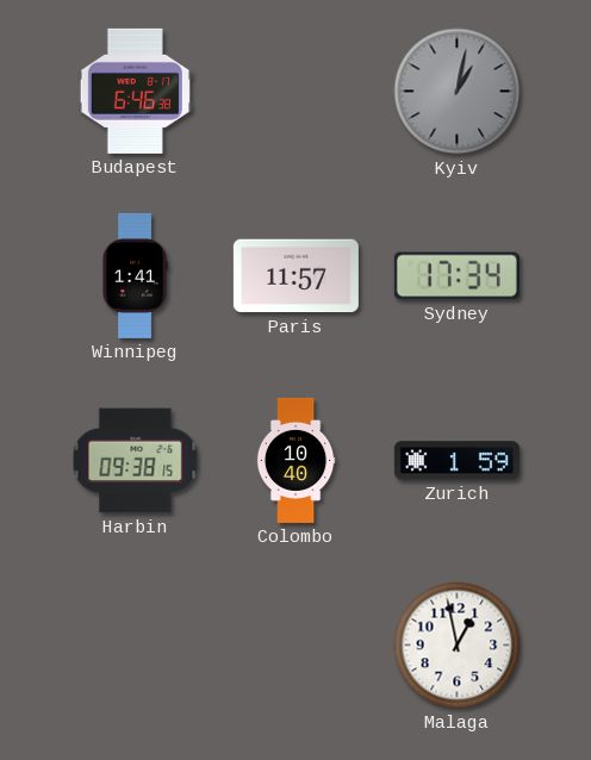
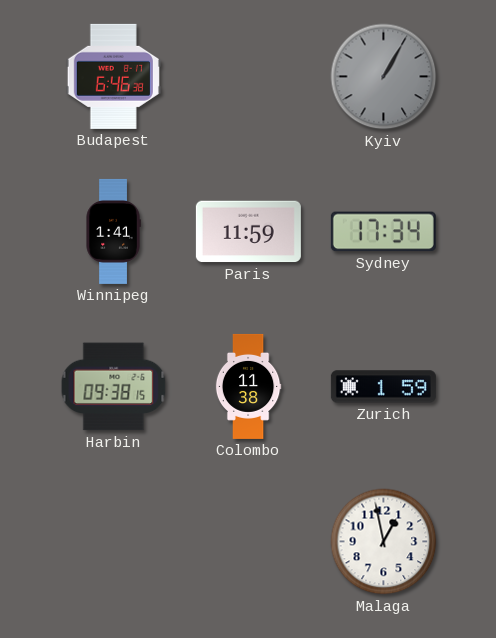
Kyiv: 1:02 -> 1:05
Paris: 11:57 -> 11:59
Colombo: 10:40 -> 11:38
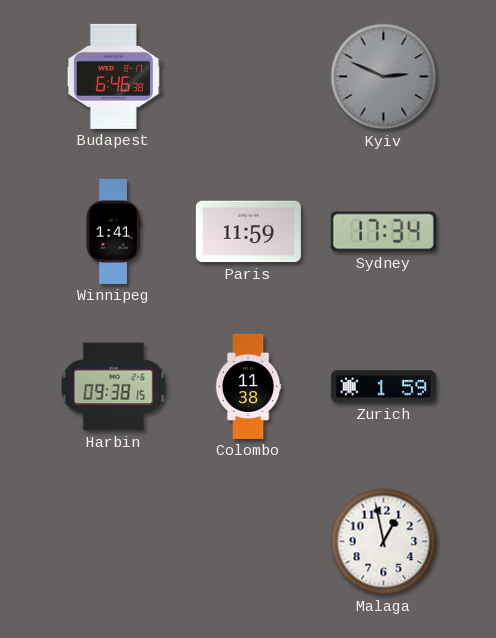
Kyiv: 1:05 -> 2:49
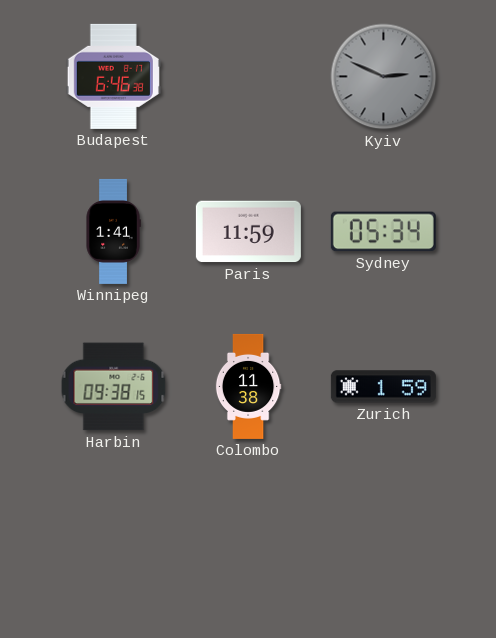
Sydney: 17:34 -> 05:34
Malaga: 12:58 -> none
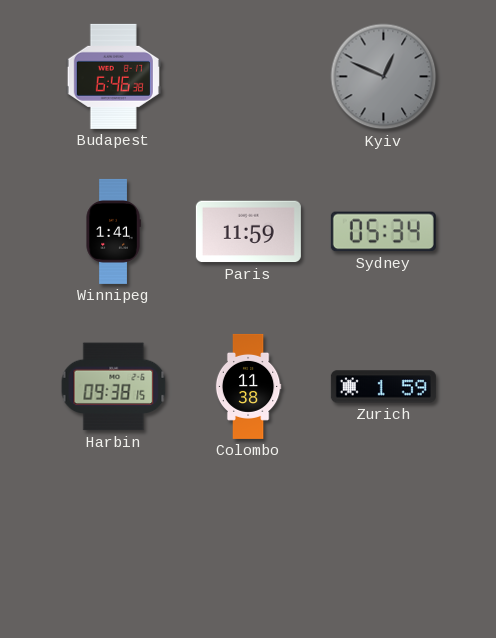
Kyiv: 2:49 -> 12:49
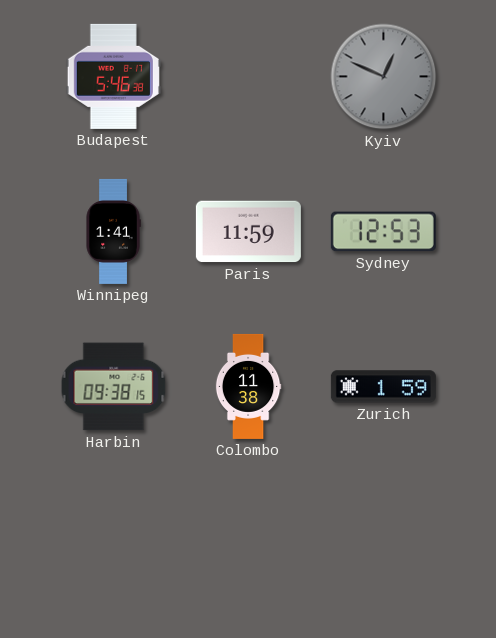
Budapest: 6:46 -> 5:46
Sydney: 05:34 -> 12:53
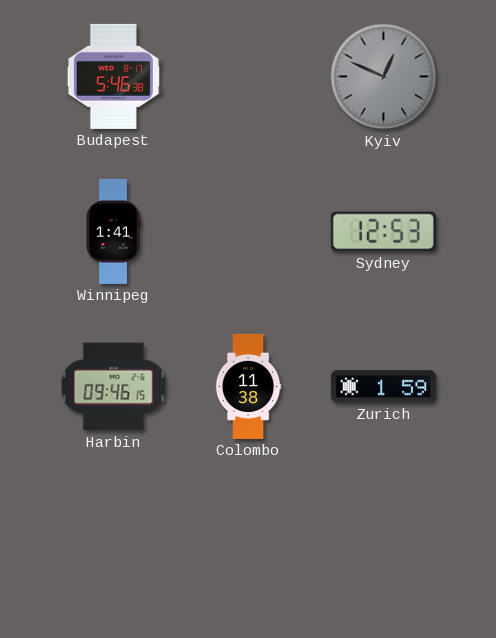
Paris: 11:59 -> none
Harbin: 09:38 -> 09:46
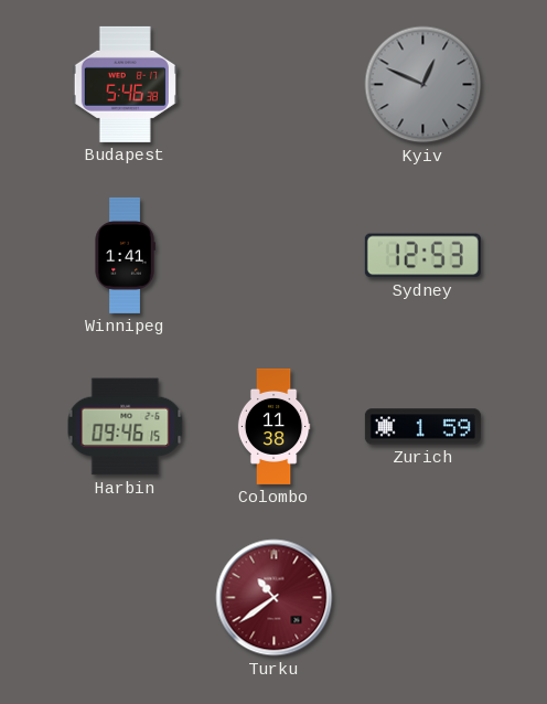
Turku: none -> 10:39
